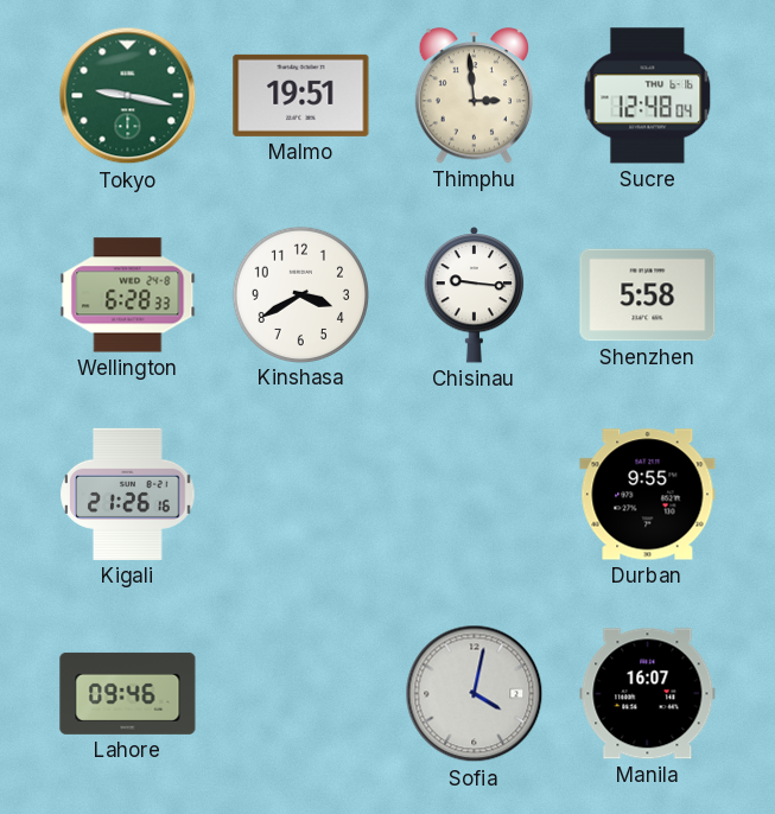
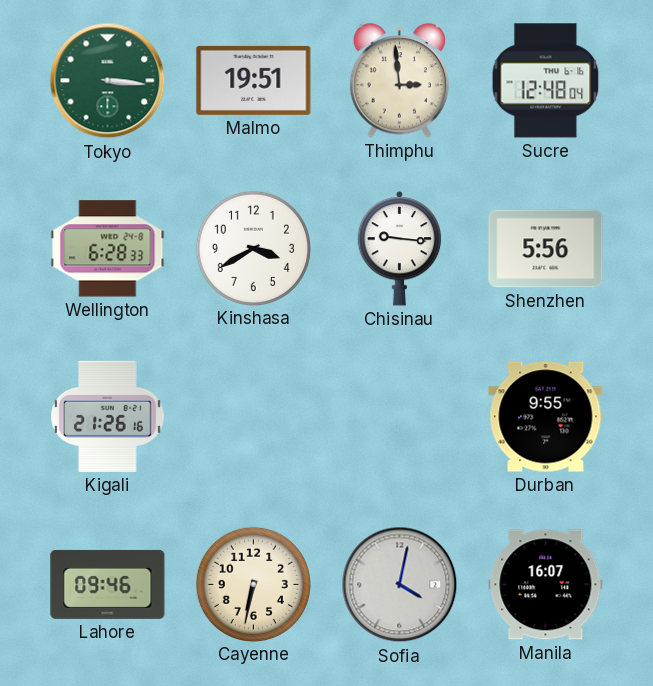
Tokyo: 9:17 -> 3:16
Shenzhen: 5:58 -> 5:56
Cayenne: none -> 6:32
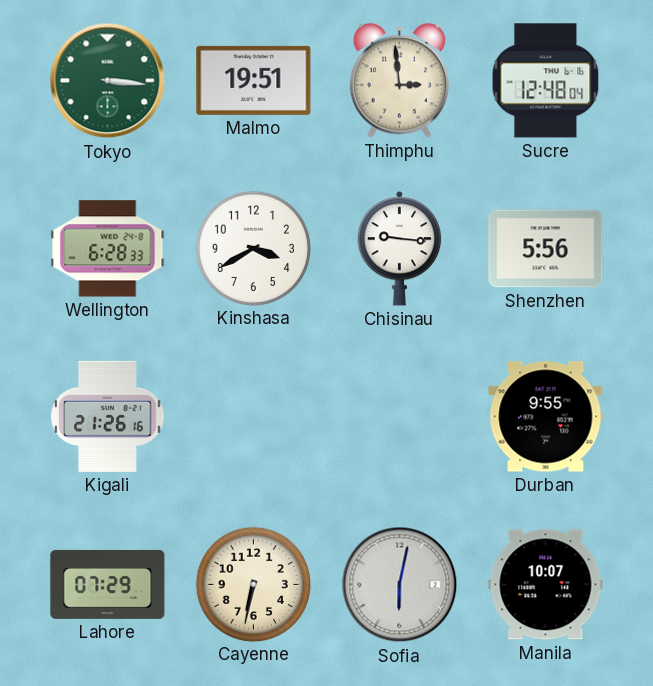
Lahore: 09:46 -> 07:29
Sofia: 4:02 -> 6:02
Manila: 16:07 -> 10:07
